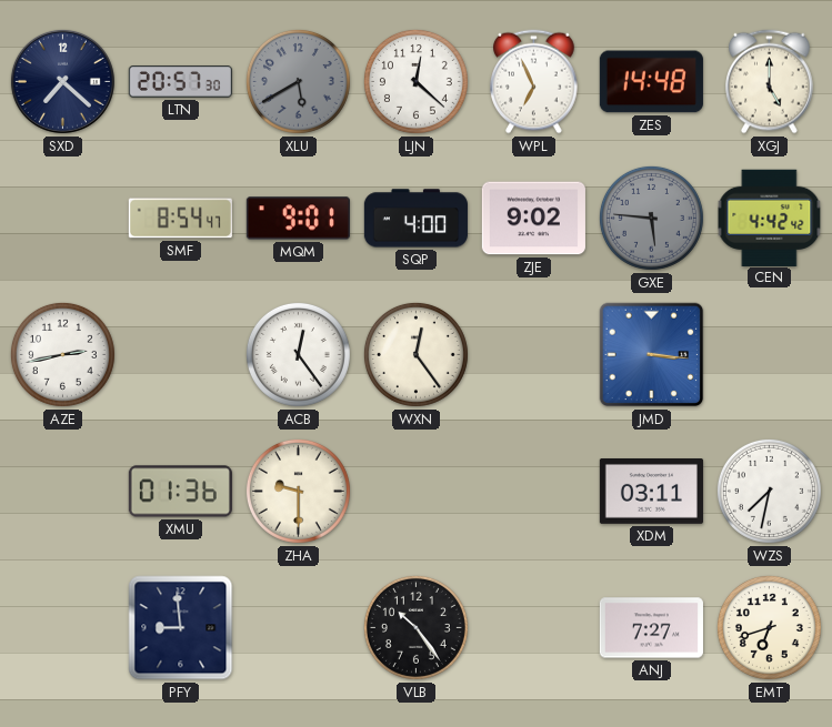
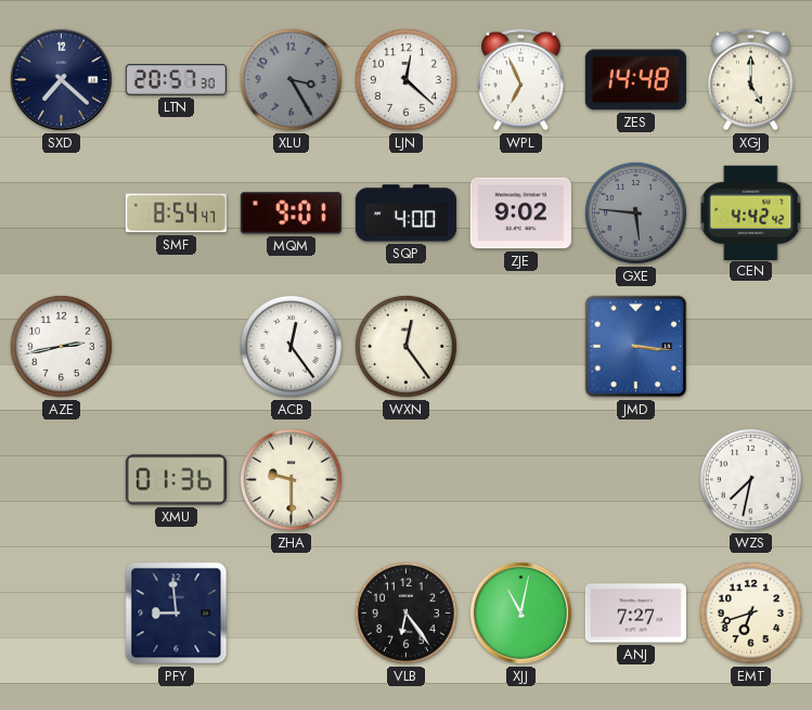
XLU: 5:40 -> 3:25
XDM: 03:11 -> none
VLB: 10:24 -> 6:24
XJJ: none -> 11:02
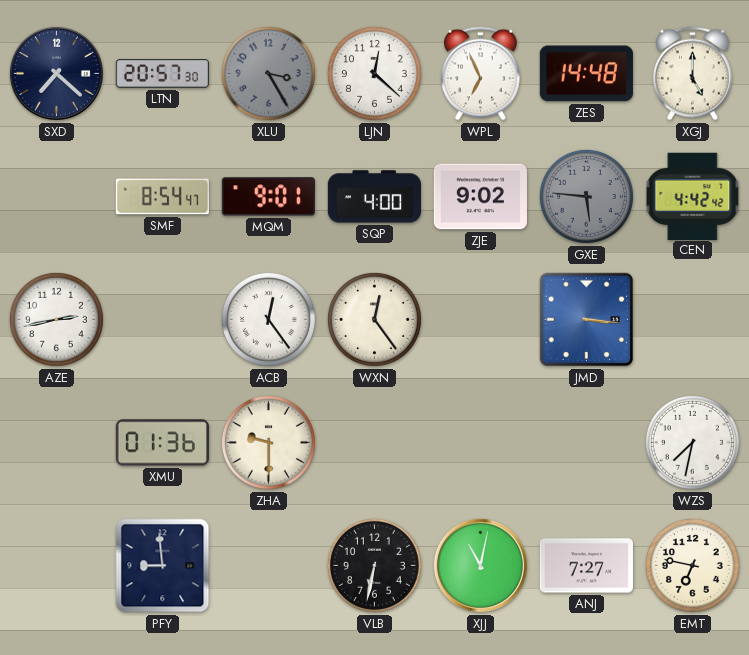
VLB: 6:24 -> 6:32
EMT: 6:42 -> 6:47
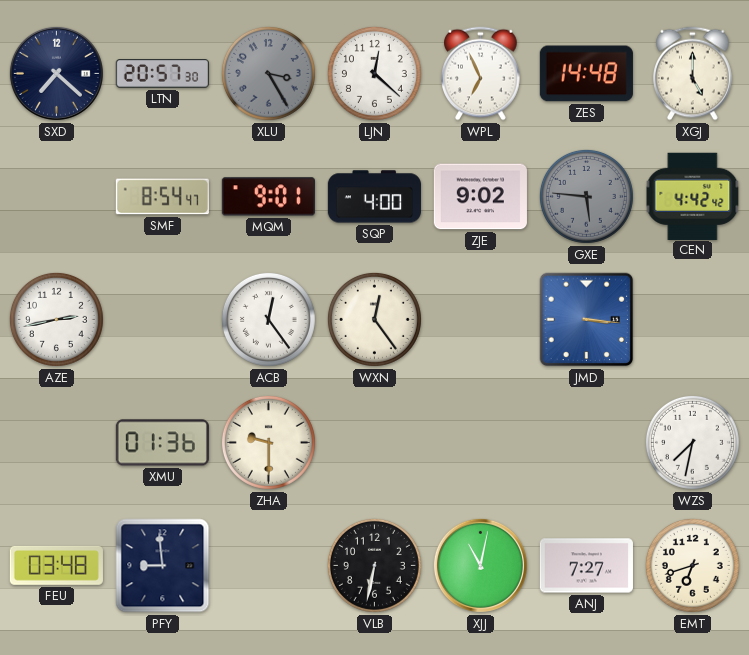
FEU: none -> 03:48
EMT: 6:47 -> 6:42
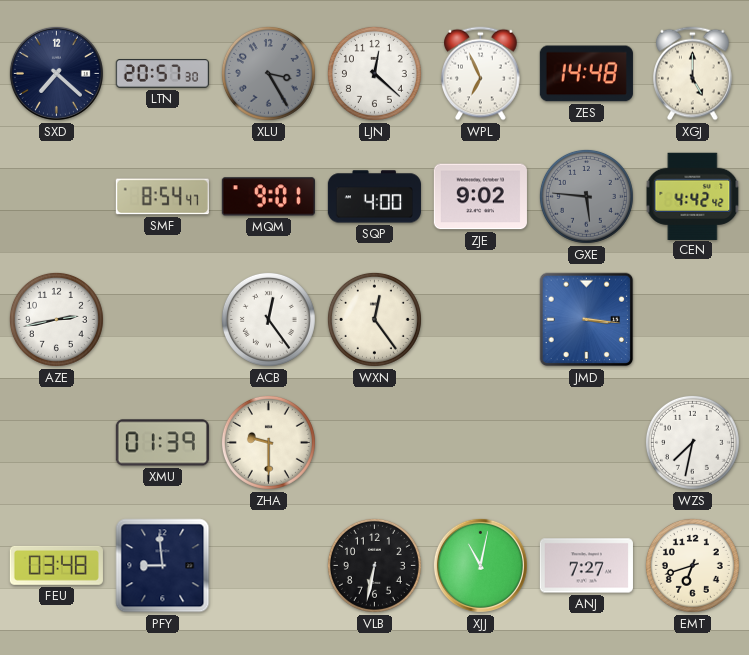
XMU: 01:36 -> 01:39
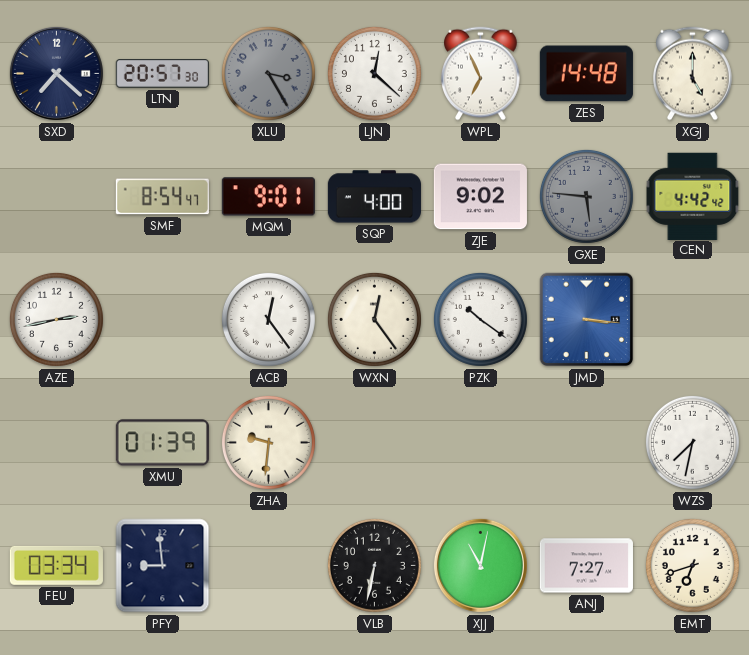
PZK: none -> 10:21
ZHA: 9:30 -> 9:31
FEU: 03:48 -> 03:34
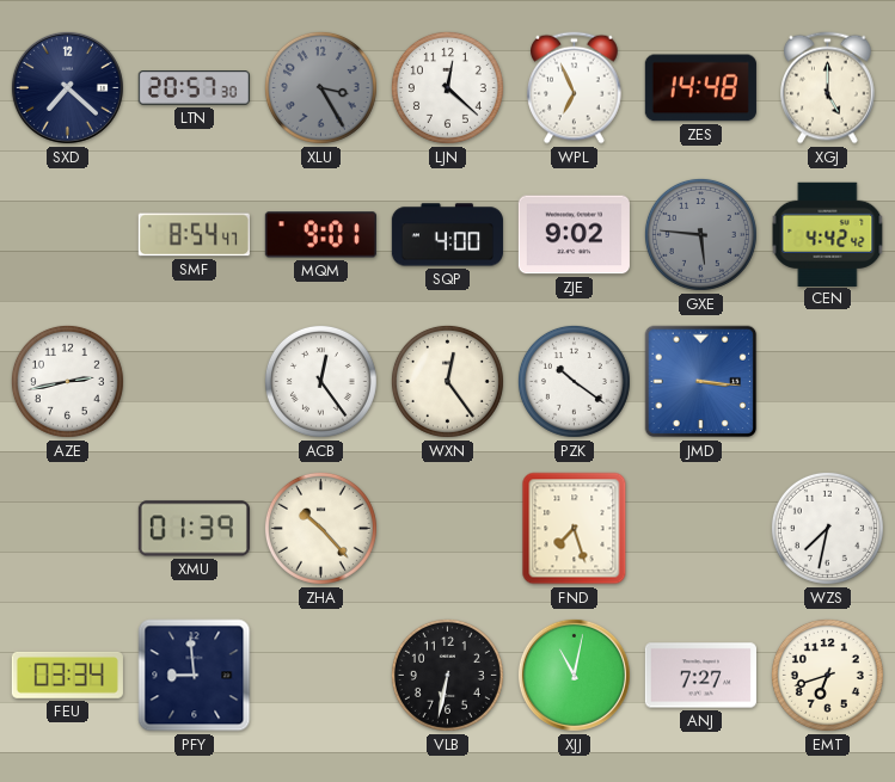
ZHA: 9:31 -> 10:23
FND: none -> 7:27
